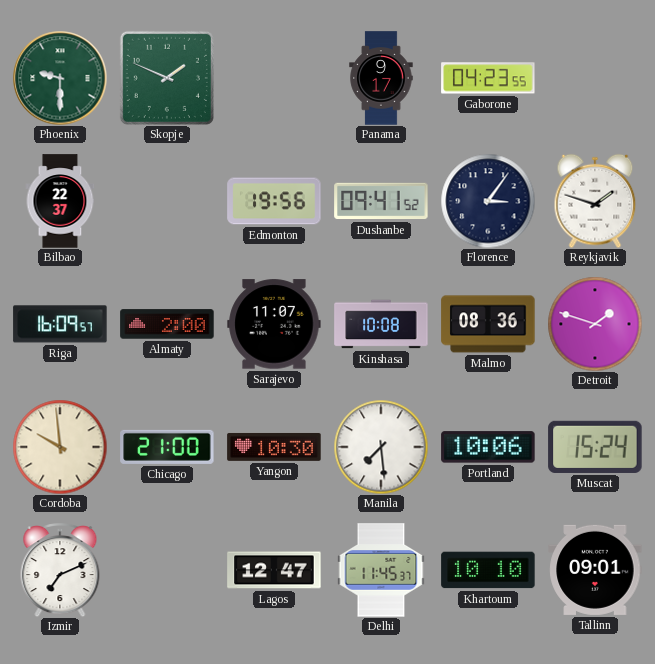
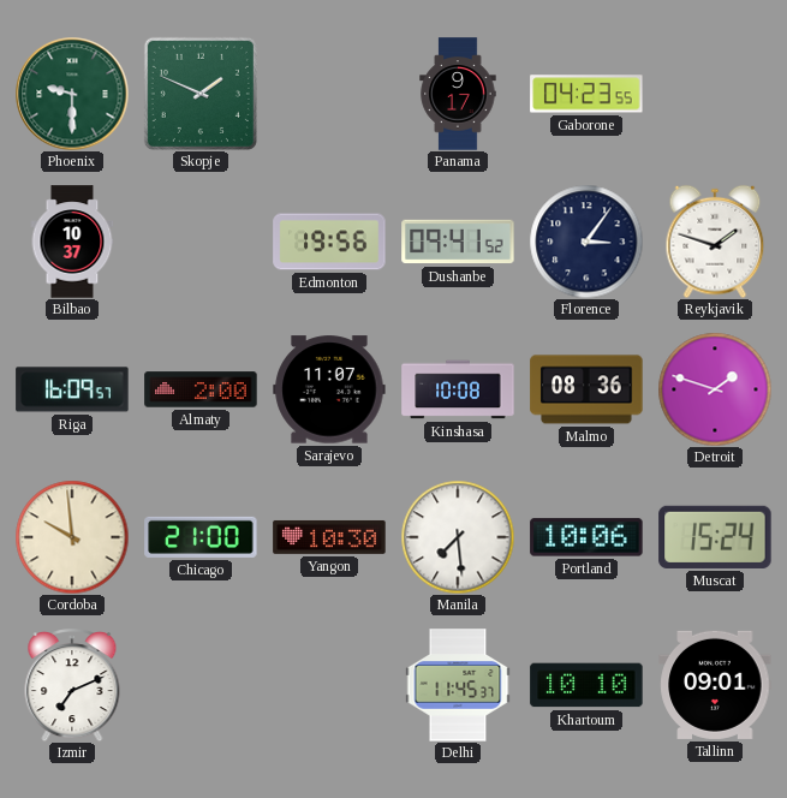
Bilbao: 22:37 -> 10:37
Lagos: 12:47 -> none
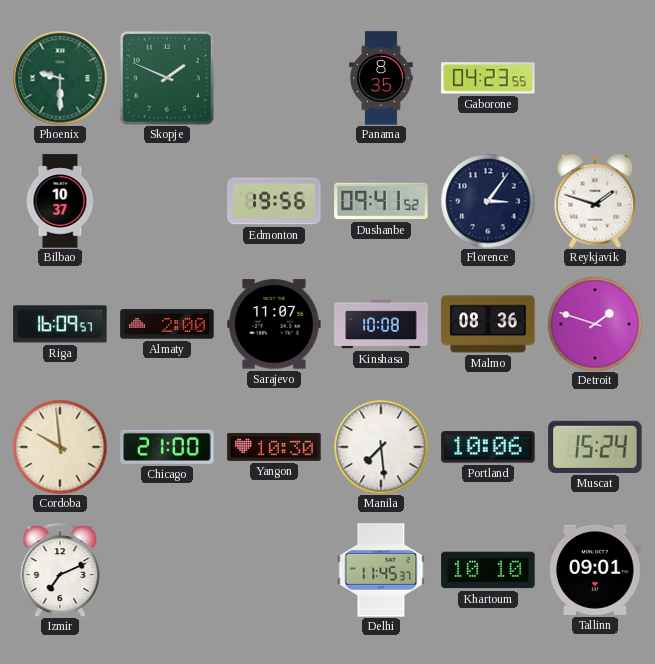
Panama: 9:17 -> 8:35
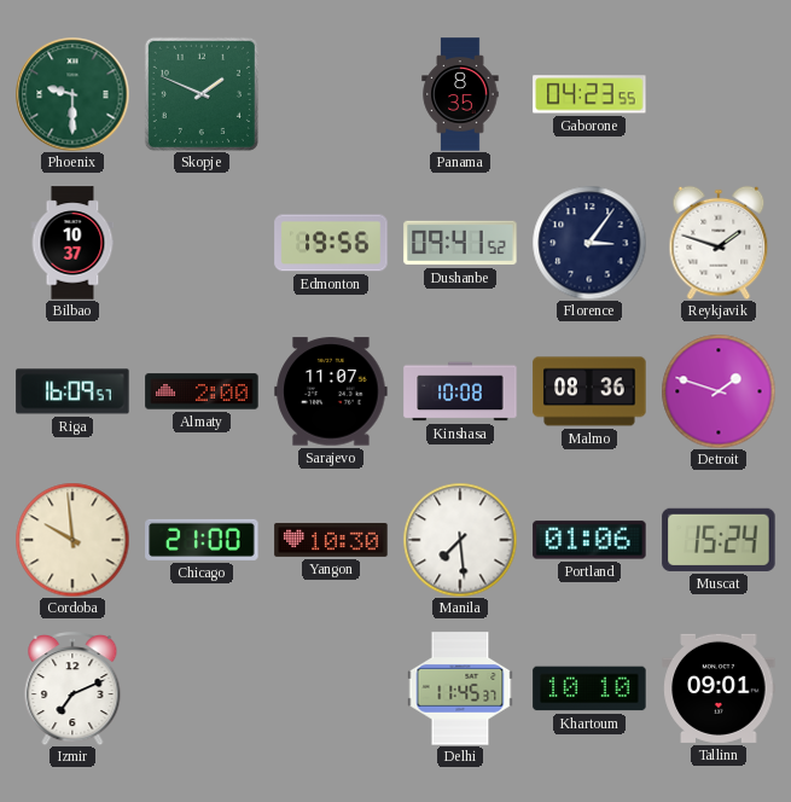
Portland: 10:06 -> 01:06
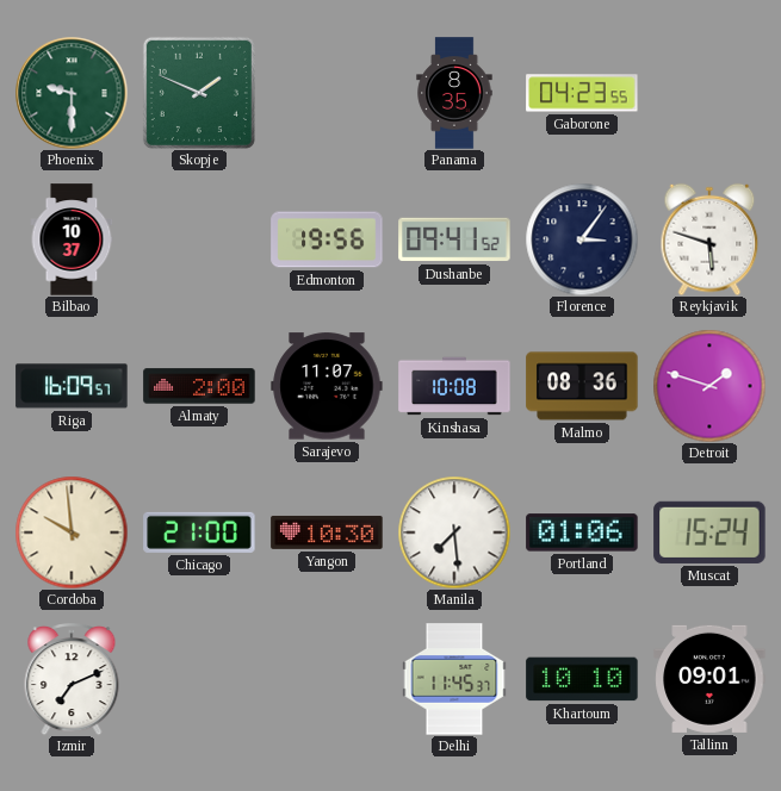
Reykjavik: 1:48 -> 5:48
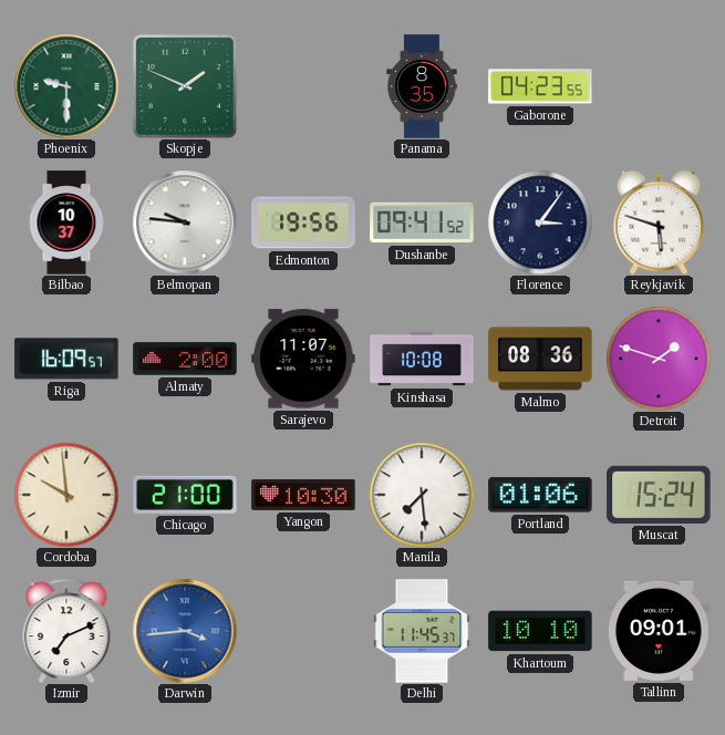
Belmopan: none -> 9:46
Darwin: none -> 3:44
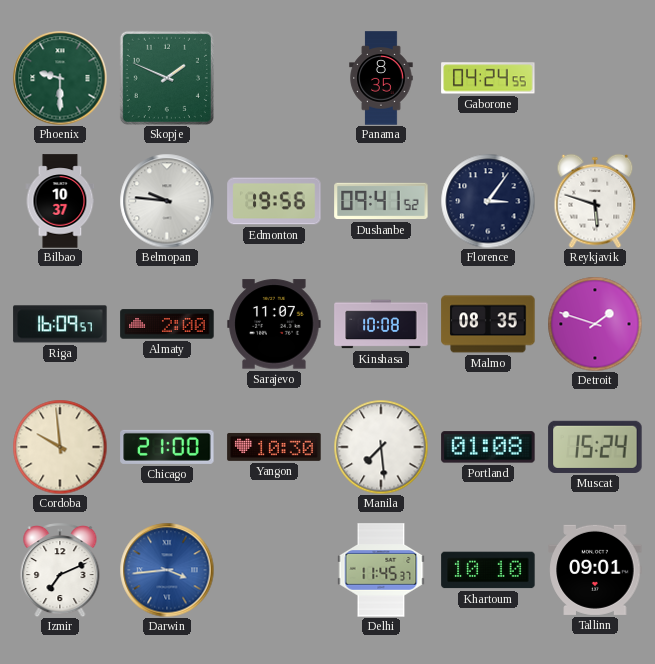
Gaborone: 04:23 -> 04:24
Malmo: 08:36 -> 08:35
Portland: 01:06 -> 01:08
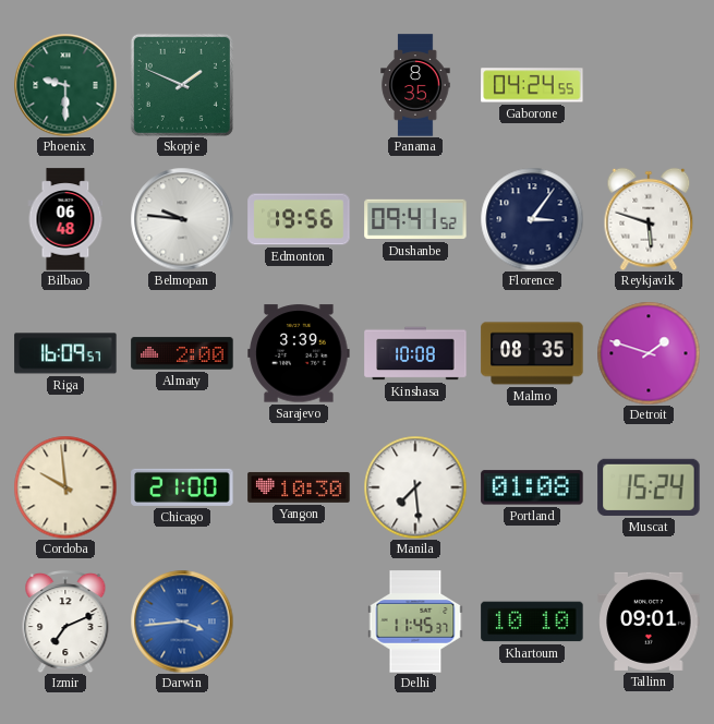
Bilbao: 10:37 -> 06:48
Sarajevo: 11:07 -> 3:39
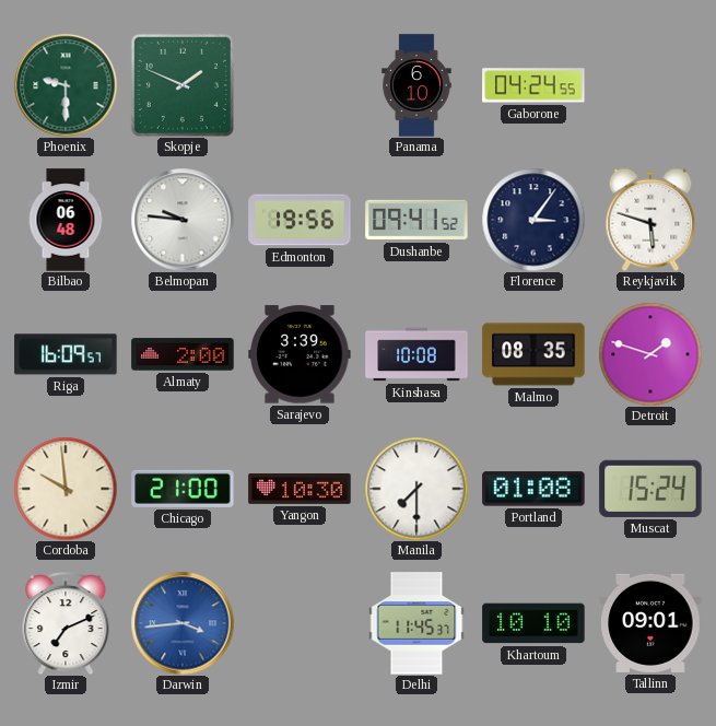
Panama: 8:35 -> 6:10
Manila: 7:29 -> 7:30
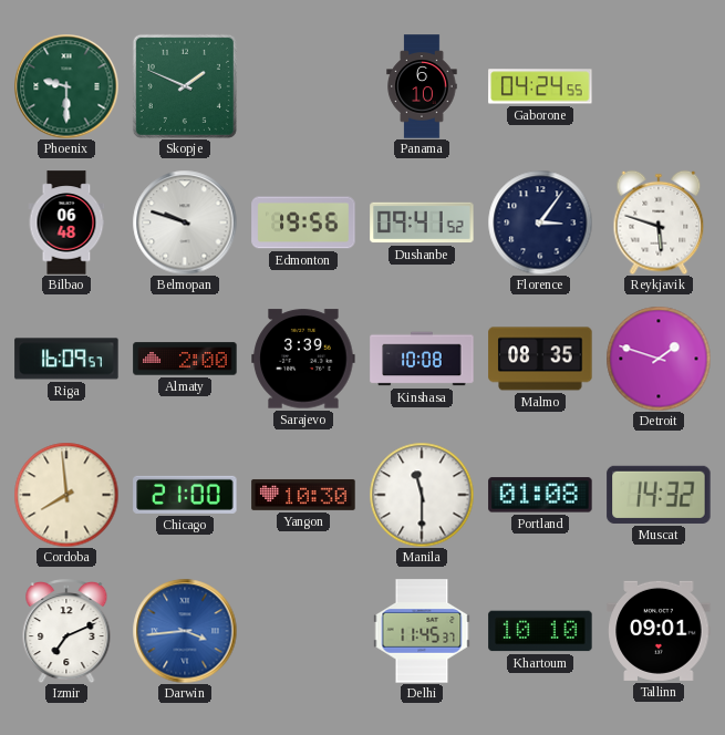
Belmopan: 9:46 -> 9:48
Cordoba: 9:59 -> 7:59
Manila: 7:30 -> 11:30
Muscat: 15:24 -> 14:32
